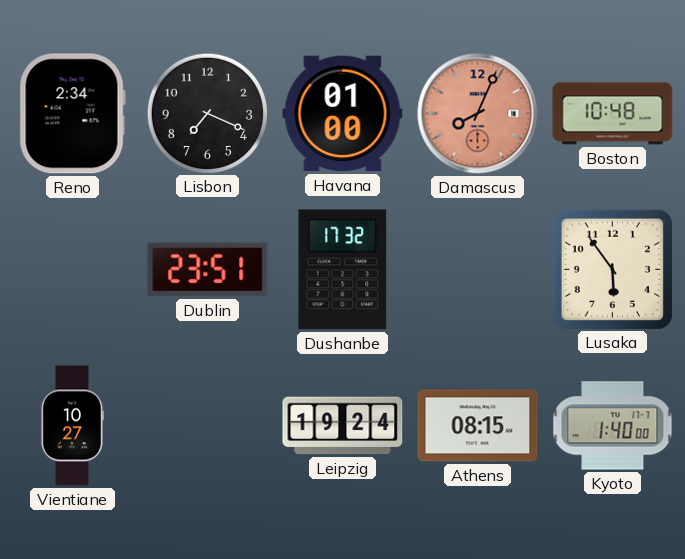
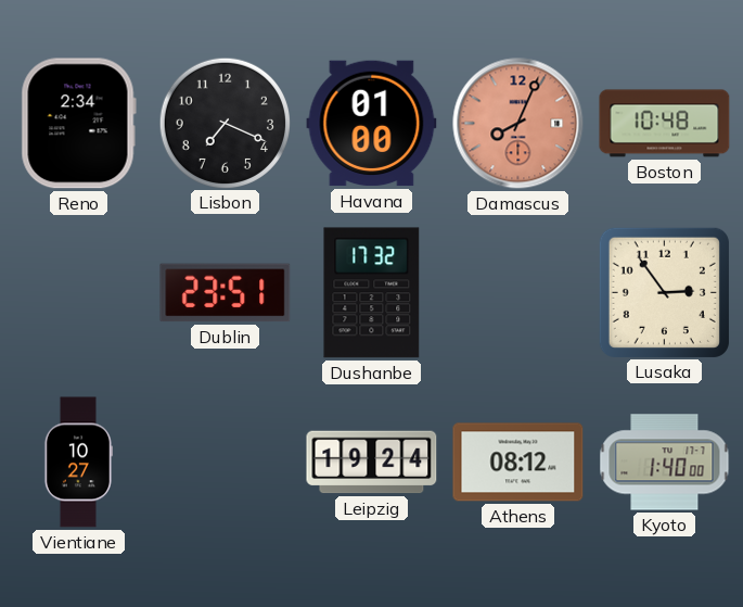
Lusaka: 5:54 -> 2:54
Athens: 08:15 -> 08:12
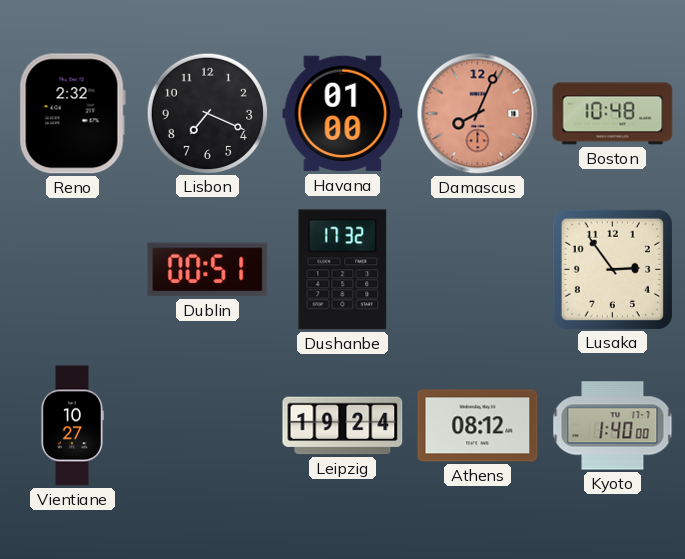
Reno: 2:34 -> 2:32
Dublin: 23:51 -> 00:51
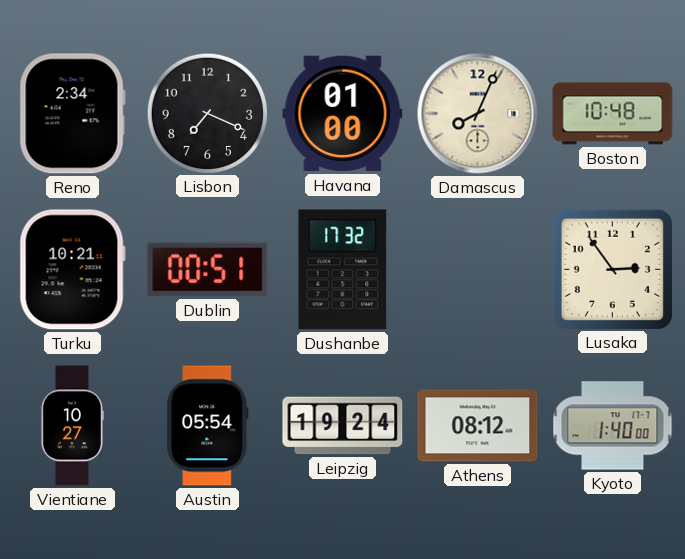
Reno: 2:32 -> 2:34
Damascus dial: salmon -> cream
Turku: none -> 10:21
Austin: none -> 05:54
